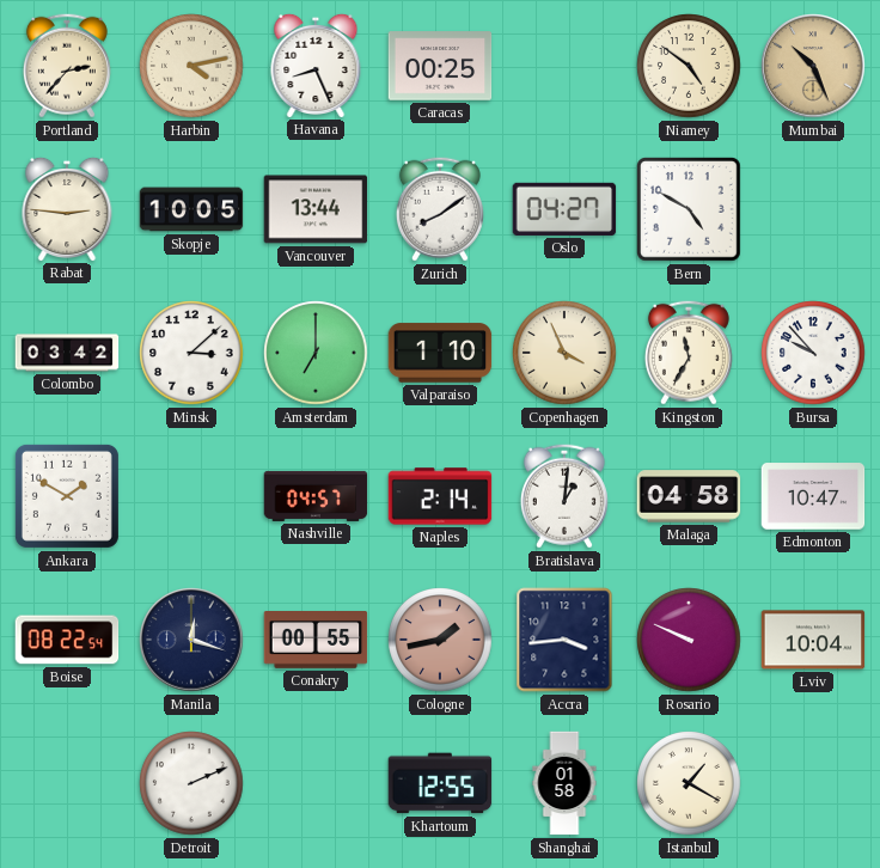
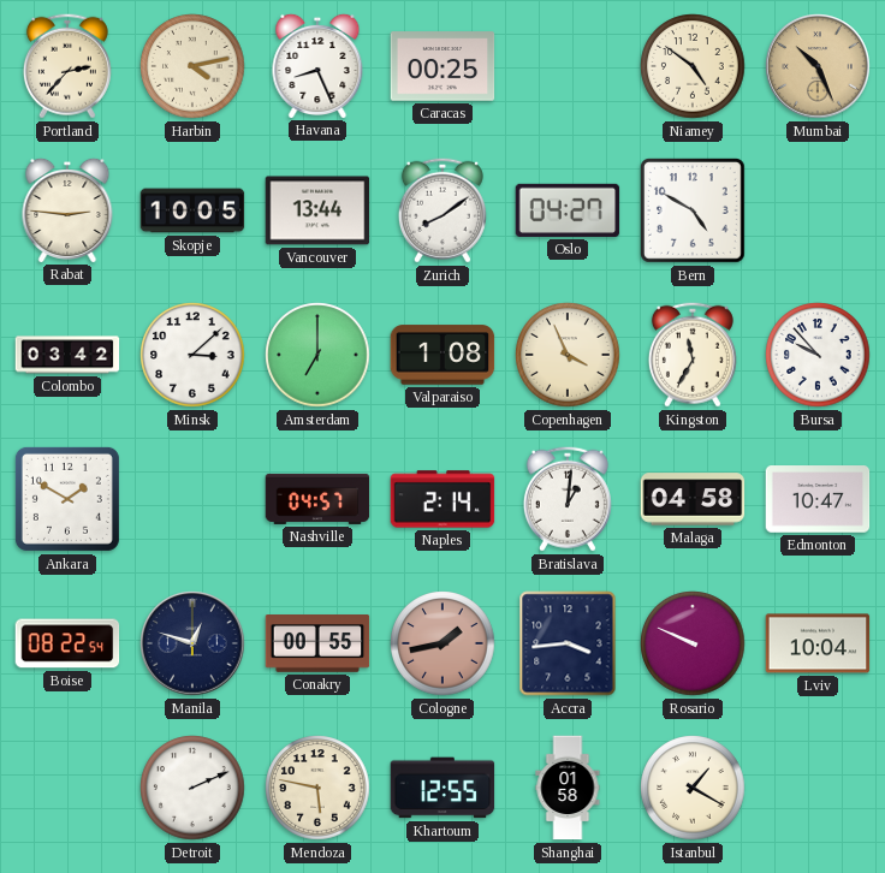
Valparaiso: 1:10 -> 1:08
Manila: 12:18 -> 12:48
Mendoza: none -> 5:47
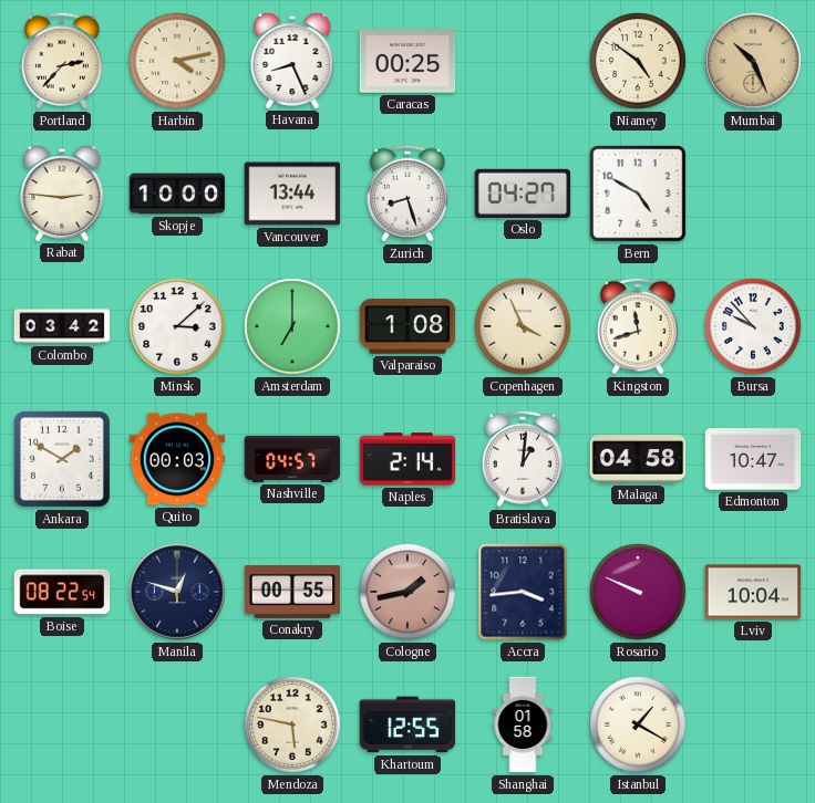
Skopje: 10:05 -> 10:00
Zurich: 8:09 -> 8:27
Kingston: 11:35 -> 11:42
Quito: none -> 00:03
Detroit: 2:11 -> none
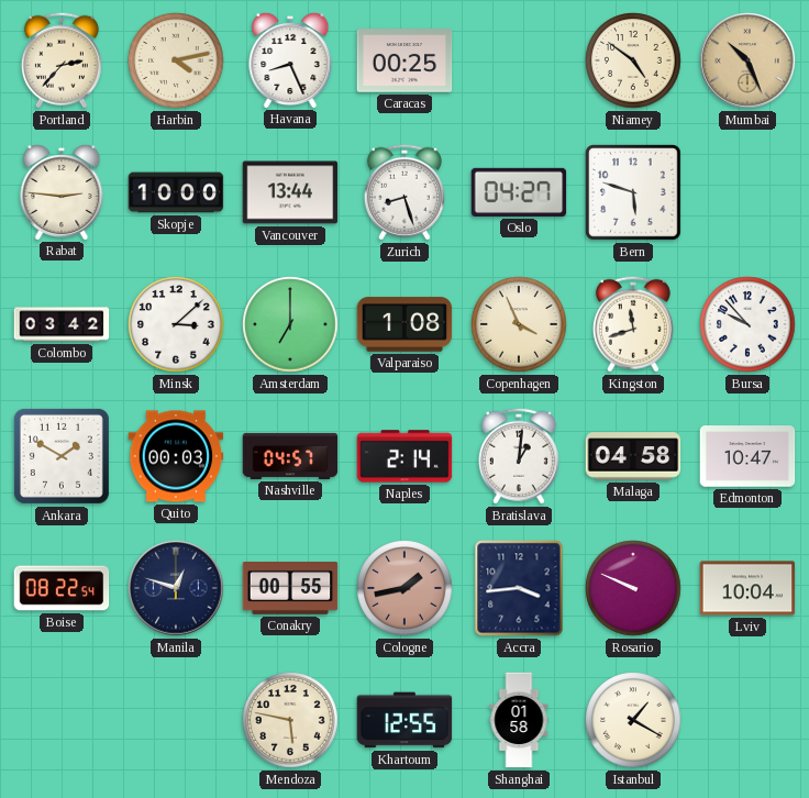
Bern: 4:50 -> 5:48
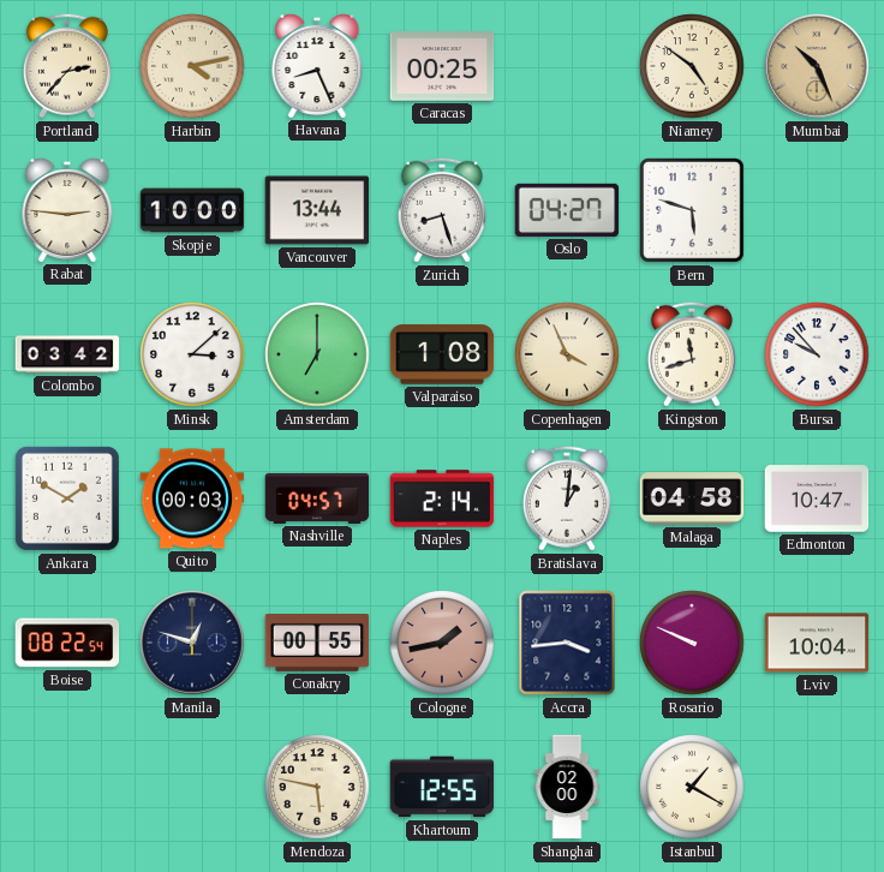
Shanghai: 01:58 -> 02:00
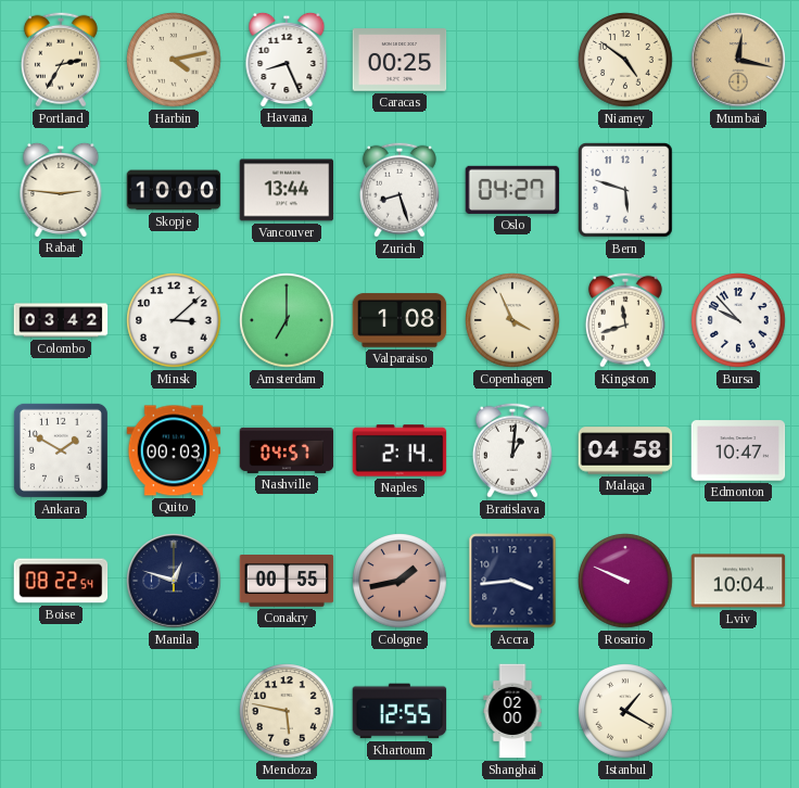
Portland: 2:37 -> 2:35
Mumbai: 10:26 -> 12:17
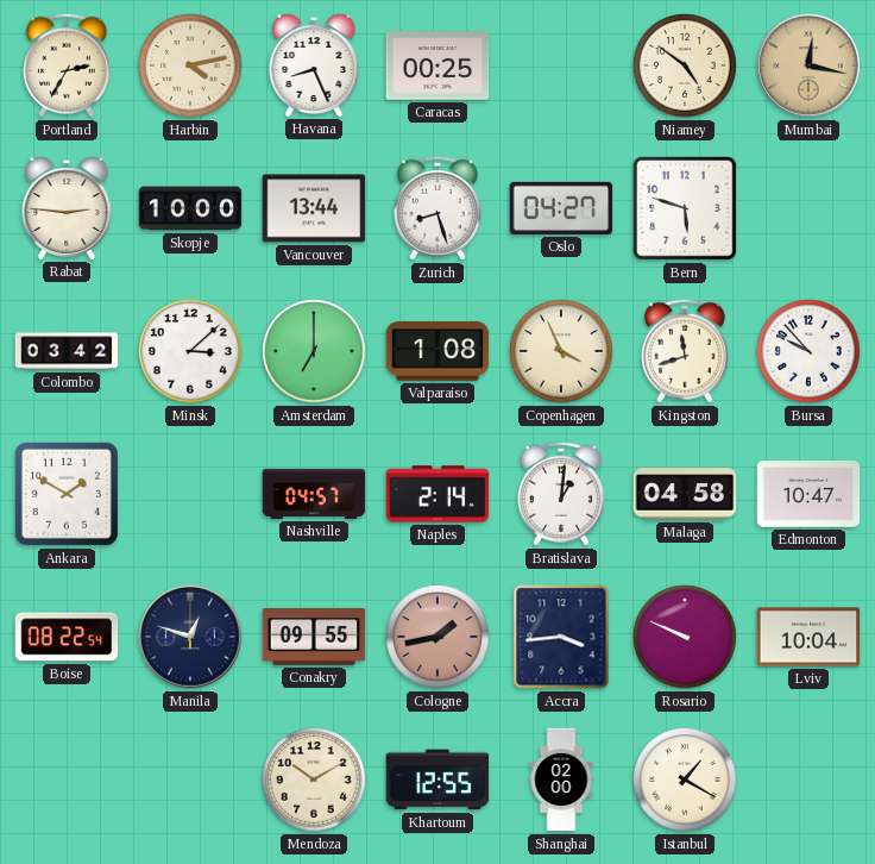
Quito: 00:03 -> none
Conakry: 00:55 -> 09:55
Mendoza: 5:47 -> 10:10
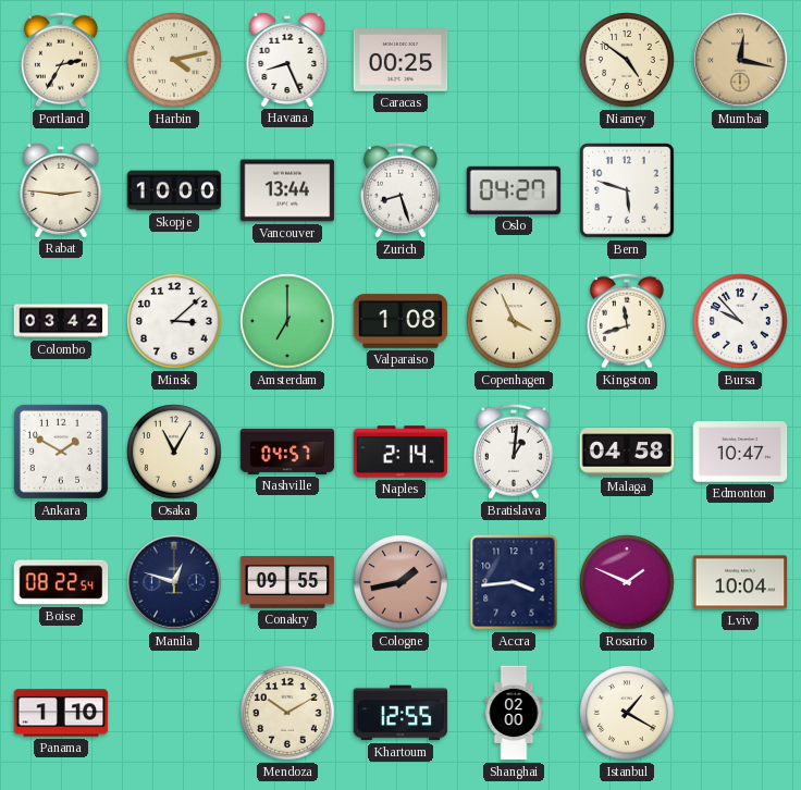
Osaka: none -> 11:05
Rosario: 9:49 -> 1:49
Panama: none -> 1:10
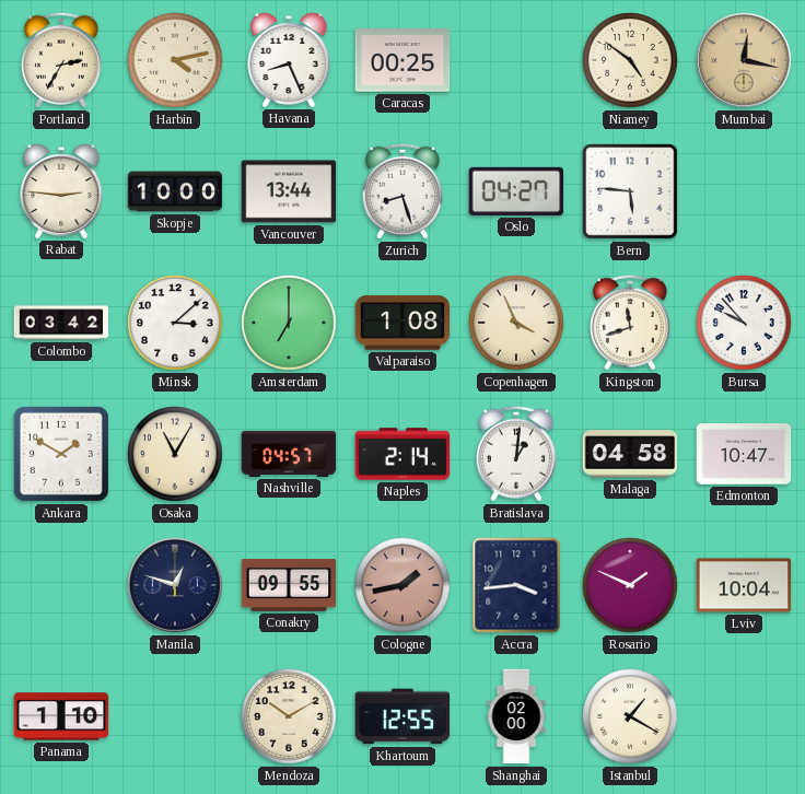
Bern: 5:48 -> 5:46
Boise: 08:22 -> none
